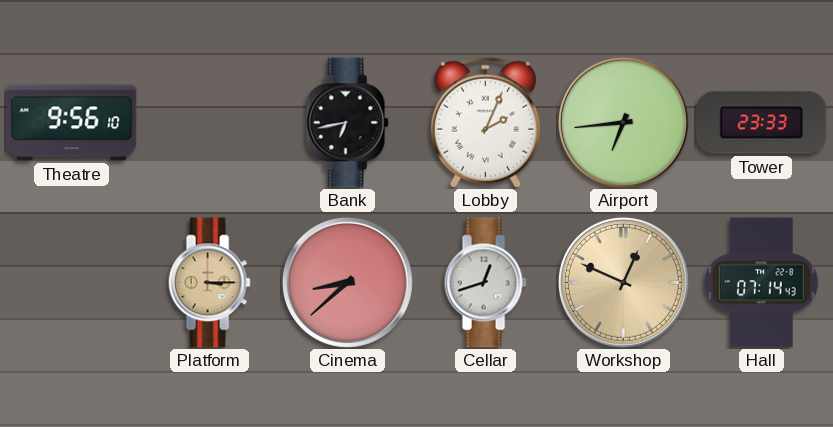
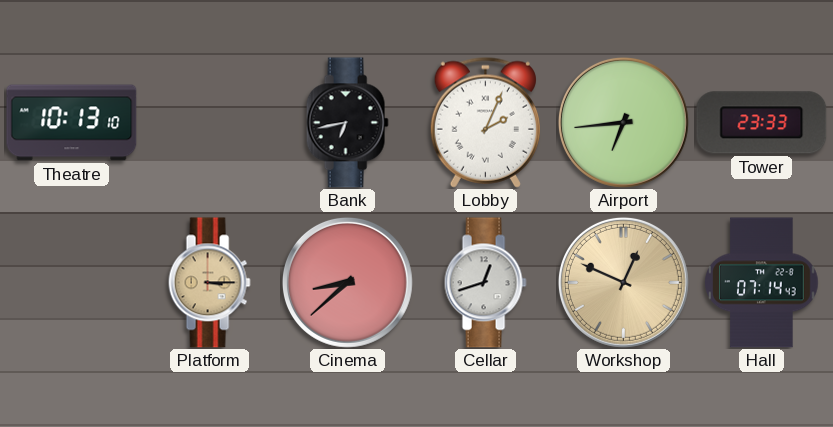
Theatre: 9:56 -> 10:13
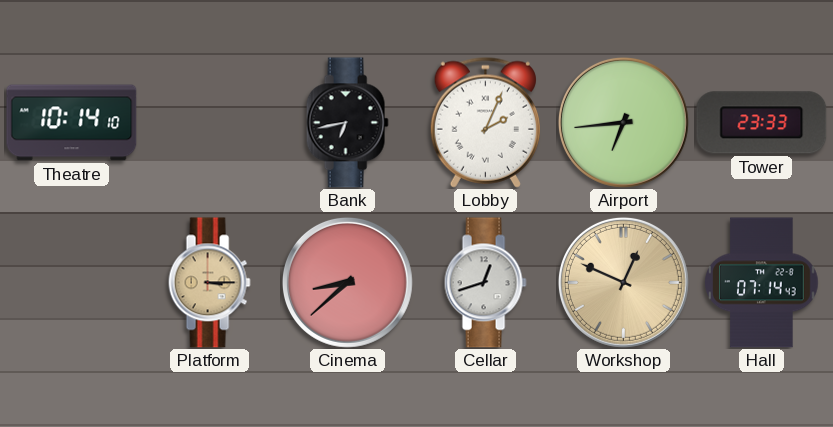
Theatre: 10:13 -> 10:14
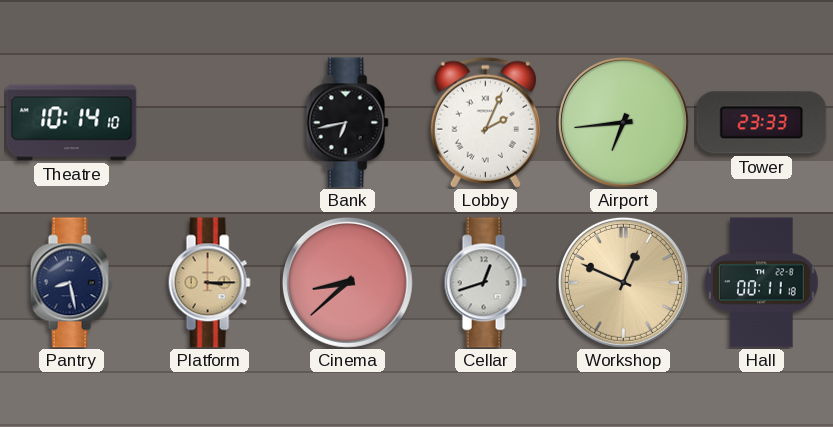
Pantry: none -> 8:28
Hall: 07:14 -> 00:11
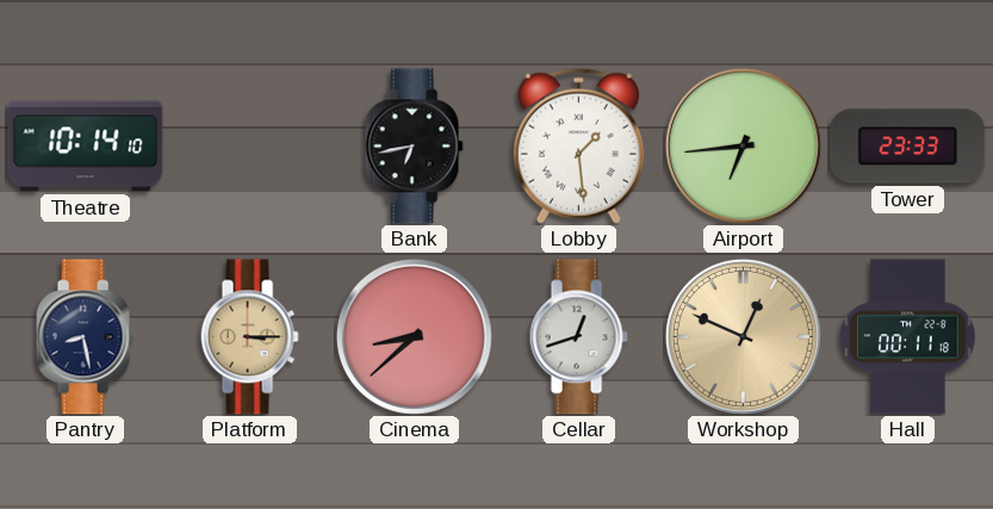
Lobby: 2:04 -> 1:29
